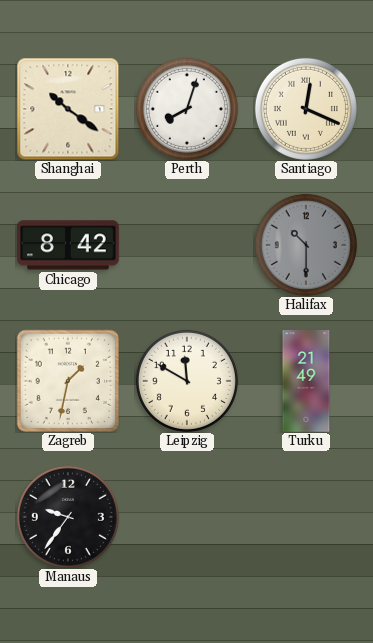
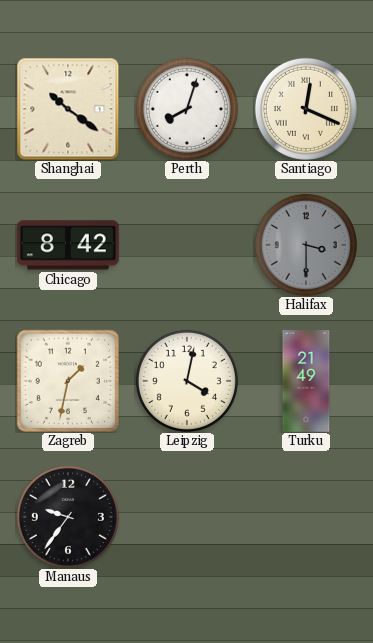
Halifax: 10:30 -> 3:30
Leipzig: 11:50 -> 4:02
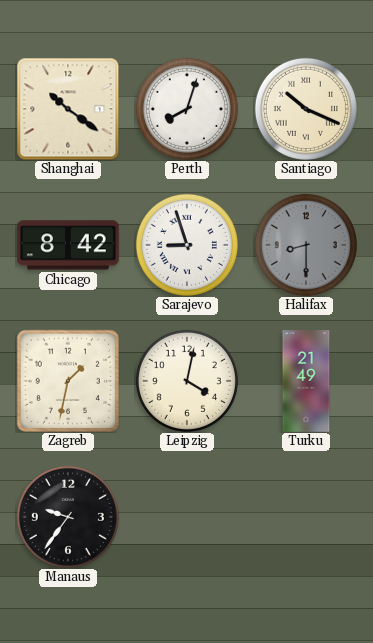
Santiago: 12:19 -> 10:19
Sarajevo: none -> 8:57
Halifax: 3:30 -> 8:30
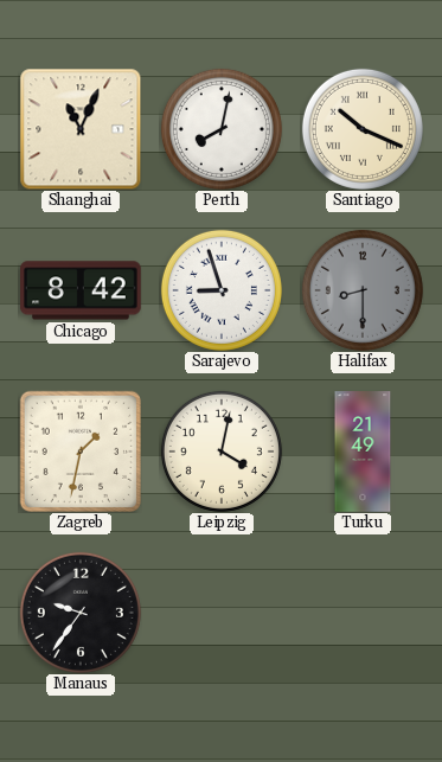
Shanghai: 10:21 -> 11:04
Perth: 8:03 -> 8:02
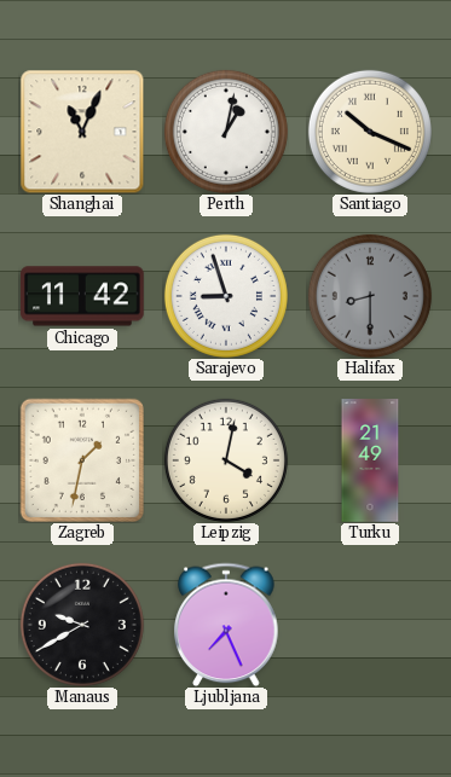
Perth: 8:02 -> 1:02
Chicago: 8:42 -> 11:42
Manaus: 9:36 -> 9:40
Ljubljana: none -> 7:26
